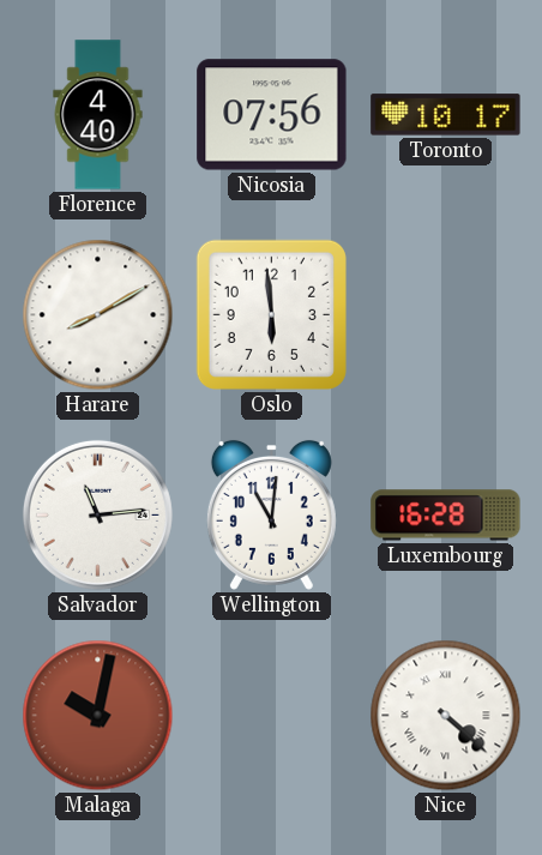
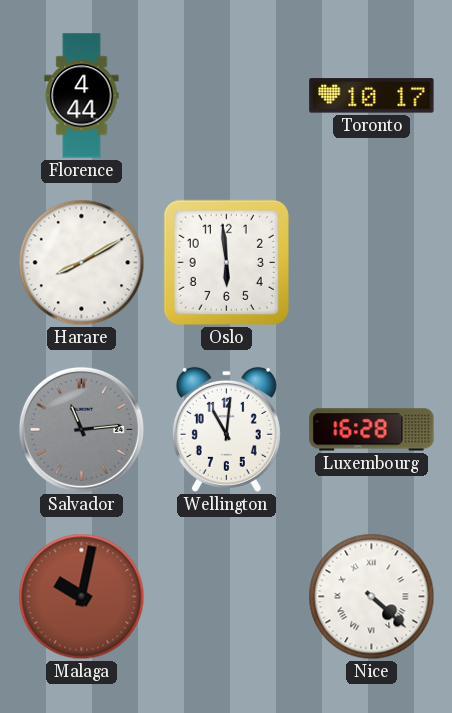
Florence: 4:40 -> 4:44
Nicosia: 07:56 -> none
Salvador dial: white -> grey
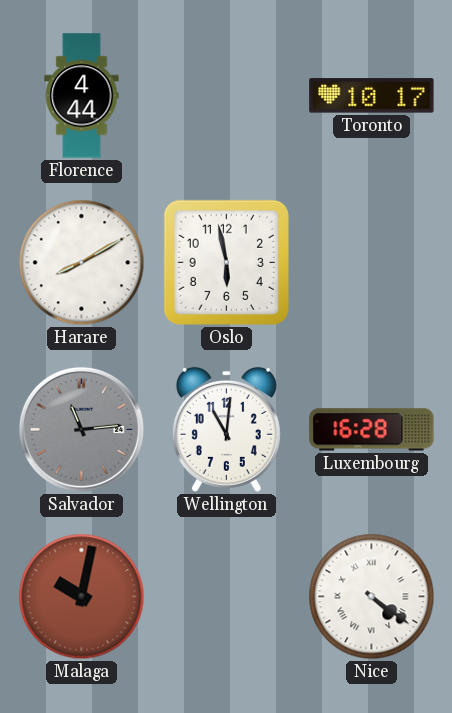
Oslo: 5:59 -> 5:58
Nice: 4:22 -> 4:21
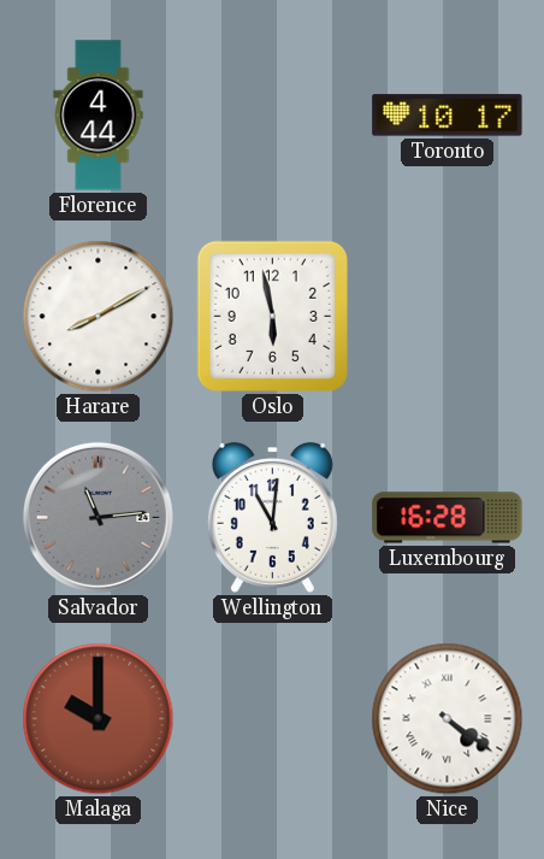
Malaga: 10:02 -> 10:00
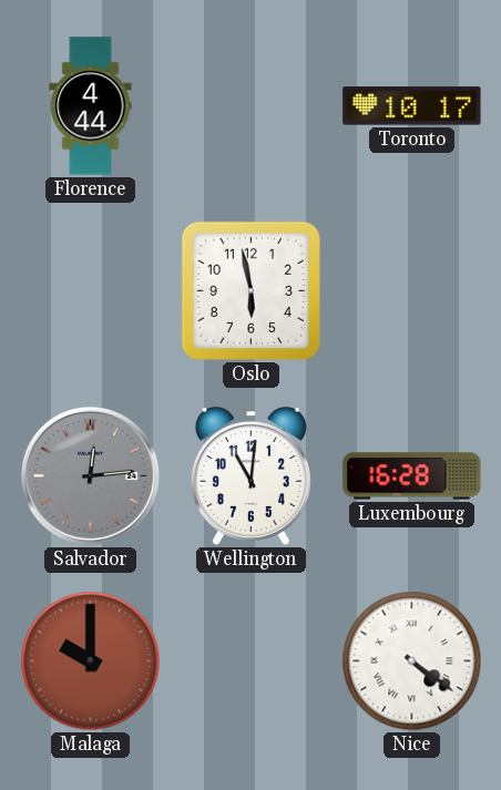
Harare: 8:10 -> none
Salvador: 11:14 -> 12:14
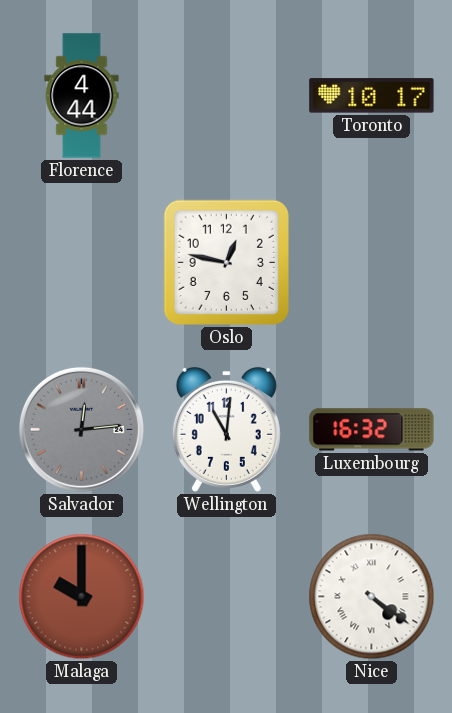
Oslo: 5:58 -> 12:47
Luxembourg: 16:28 -> 16:32
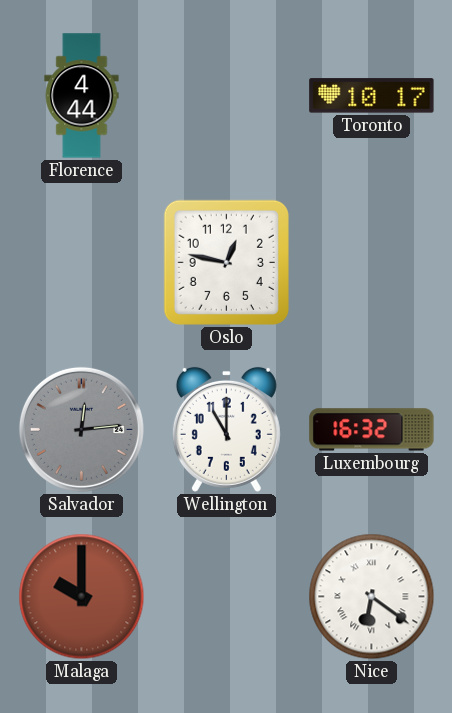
Wellington: 11:01 -> 11:00
Nice: 4:21 -> 6:21
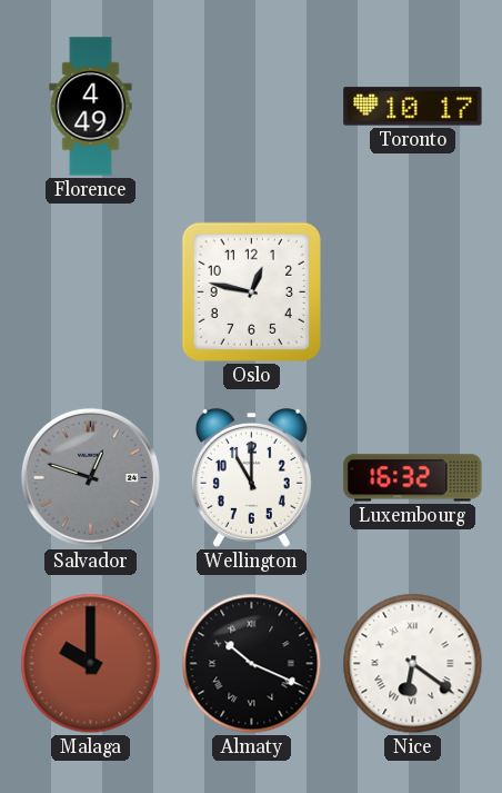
Florence: 4:44 -> 4:49
Salvador: 12:14 -> 12:48
Almaty: none -> 10:19
